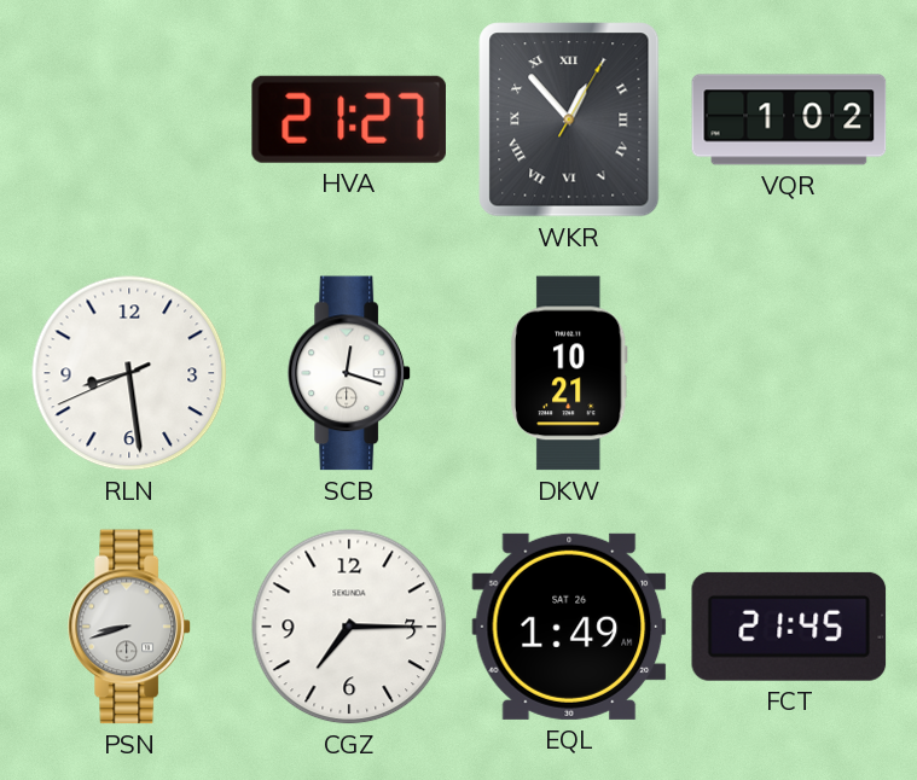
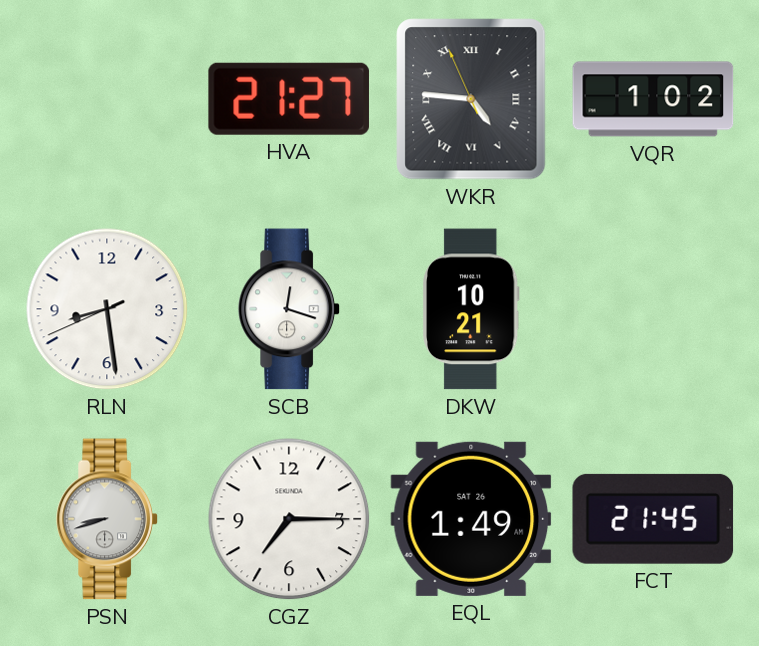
WKR: 12:53 -> 4:45
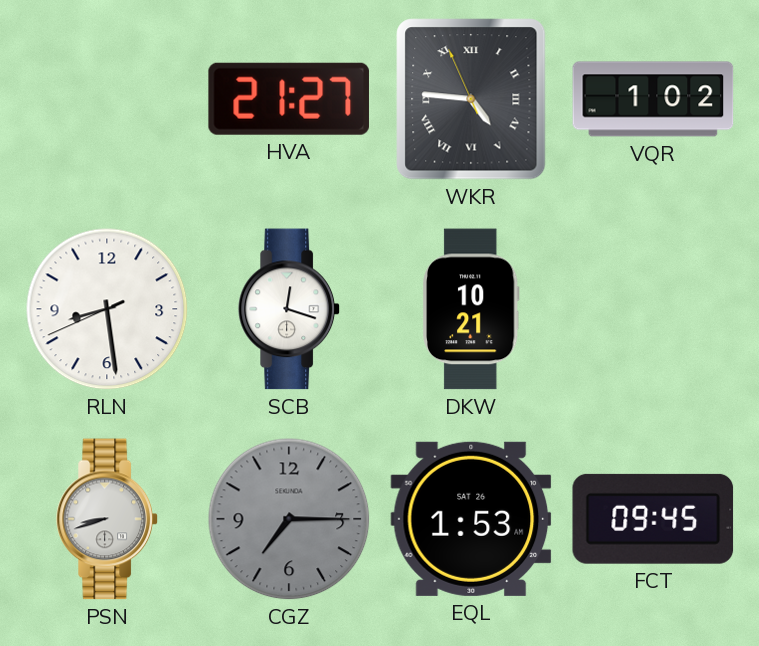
CGZ dial: white -> grey
EQL: 1:49 -> 1:53
FCT: 21:45 -> 09:45
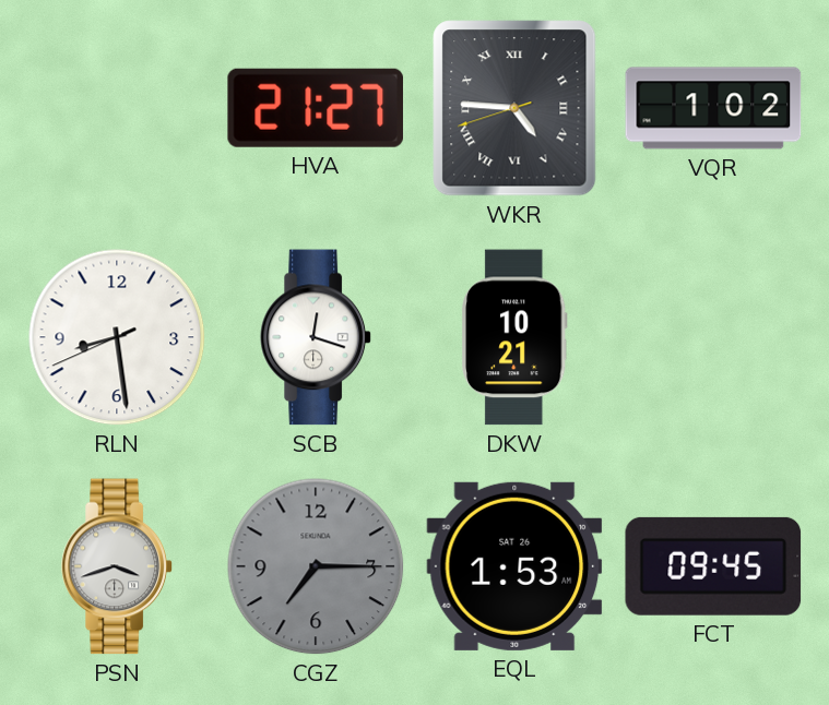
WKR: 4:45:56 -> 4:45:42
PSN: 8:42 -> 3:42
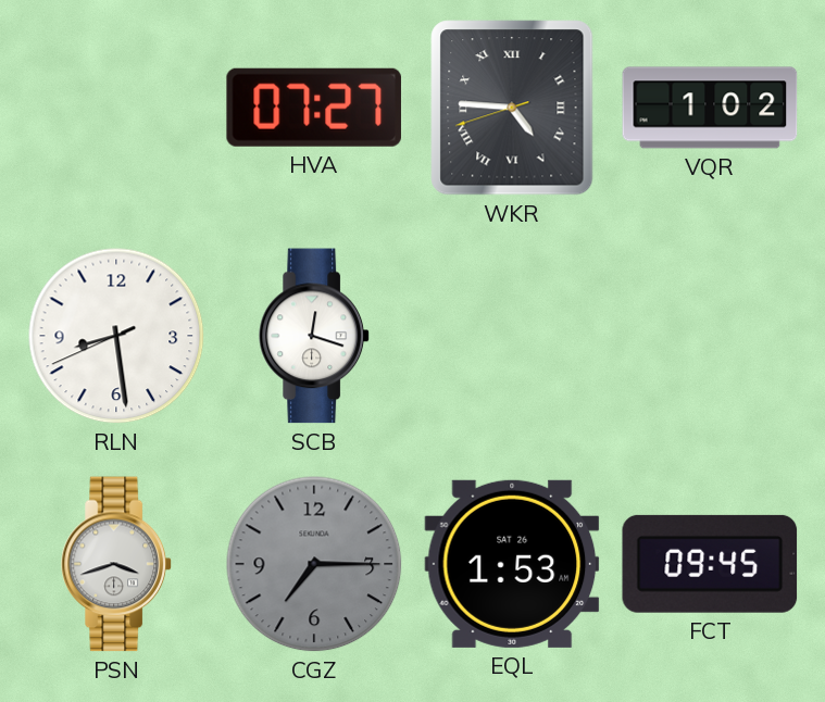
HVA: 21:27 -> 07:27
DKW: 10:21 -> none
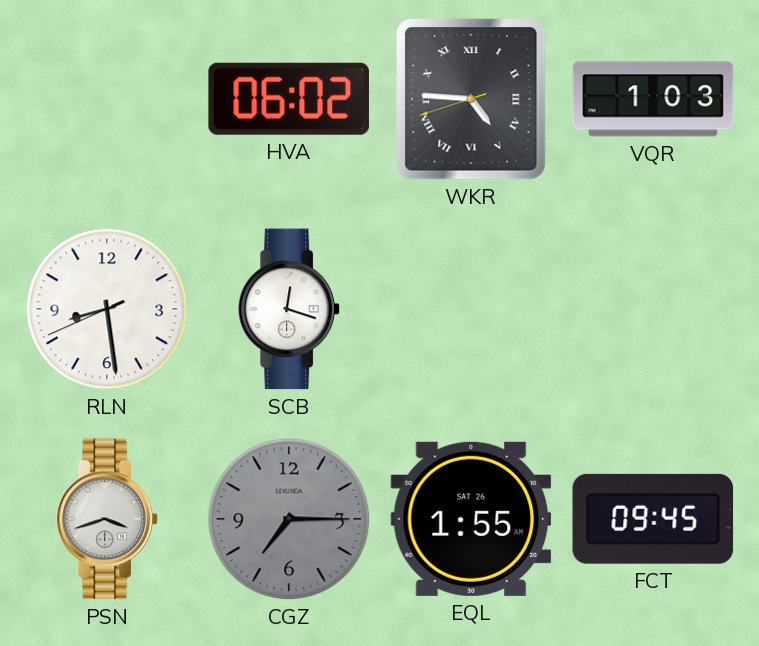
HVA: 07:27 -> 06:02
VQR: 1:02 -> 1:03
EQL: 1:53 -> 1:55
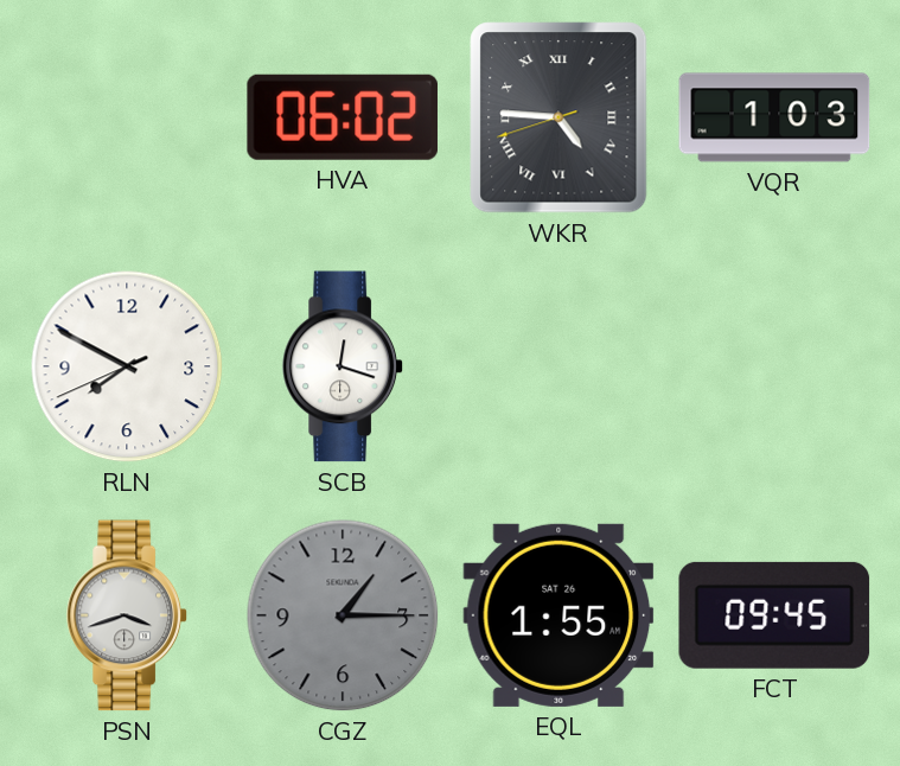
RLN: 8:28 -> 7:49
CGZ: 7:15 -> 1:15
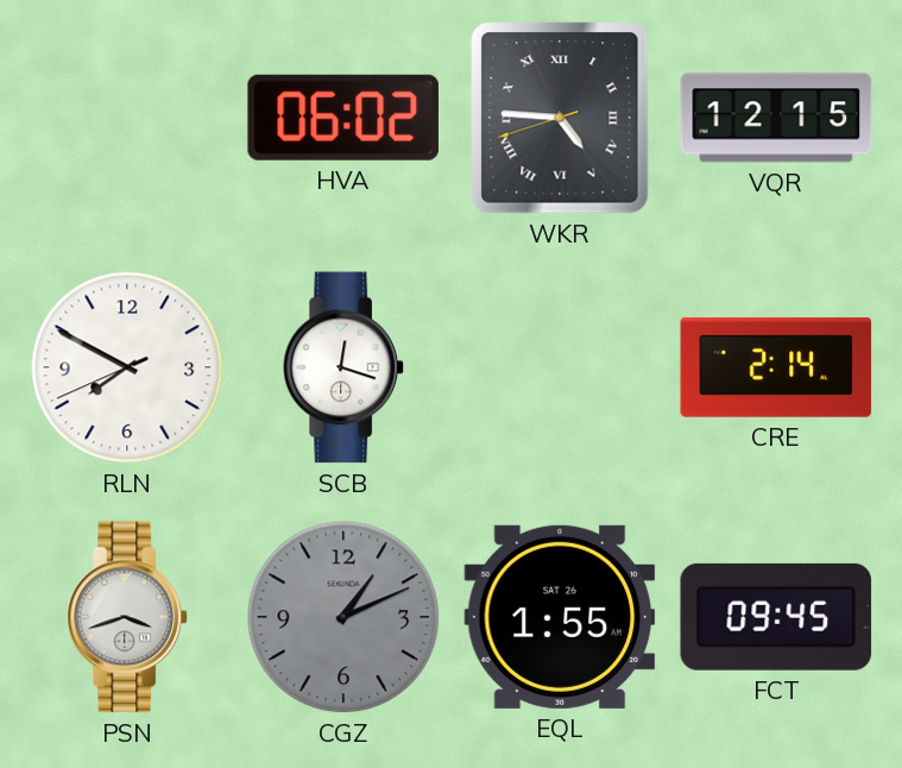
VQR: 1:03 -> 12:15
CRE: none -> 2:14
CGZ: 1:15 -> 1:11
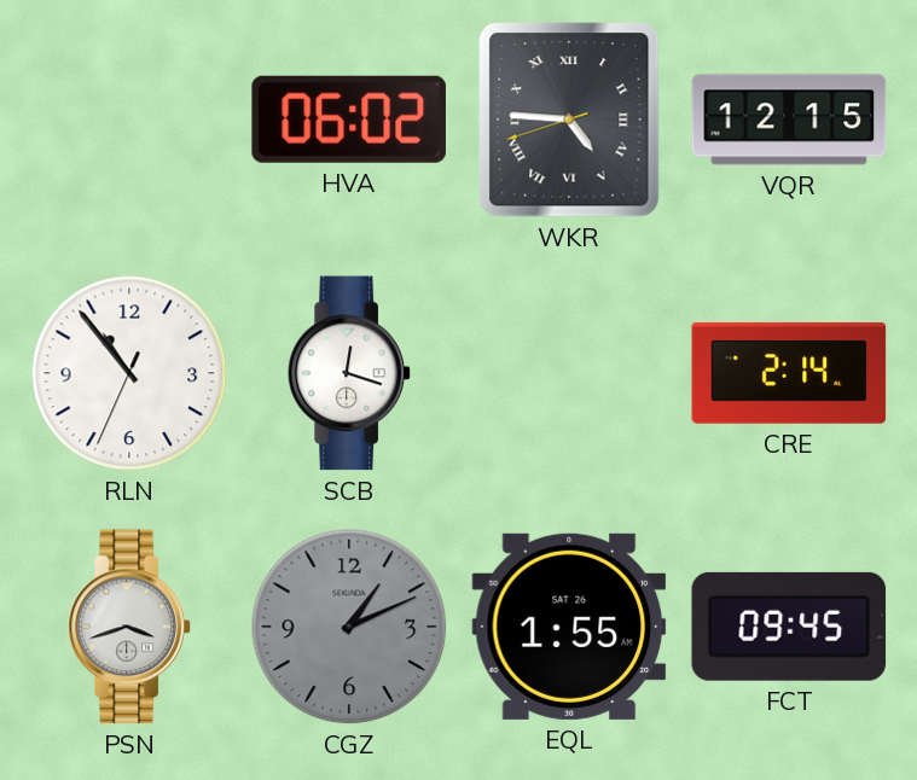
RLN: 7:49 -> 10:53
